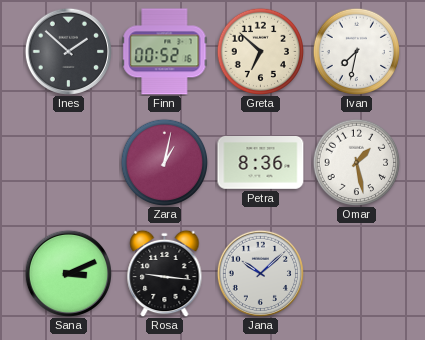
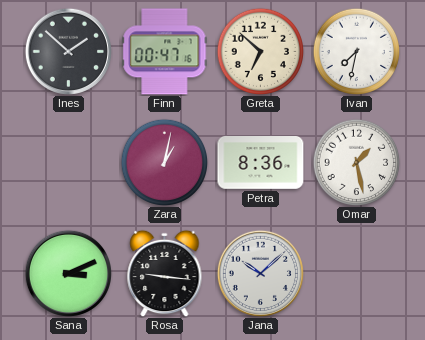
Finn: 00:52 -> 00:47
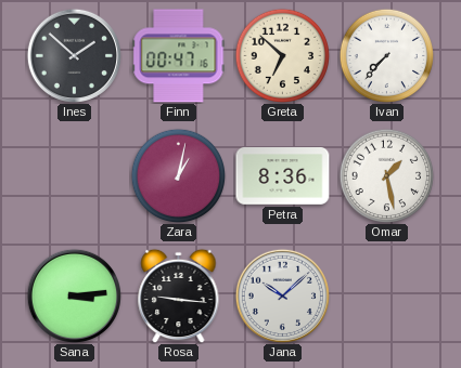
Ivan: 7:32 -> 7:37
Sana: 3:11 -> 3:14
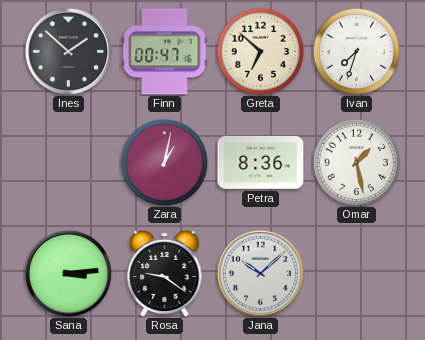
Ivan: 7:37 -> 7:33
Rosa: 9:16 -> 9:21
